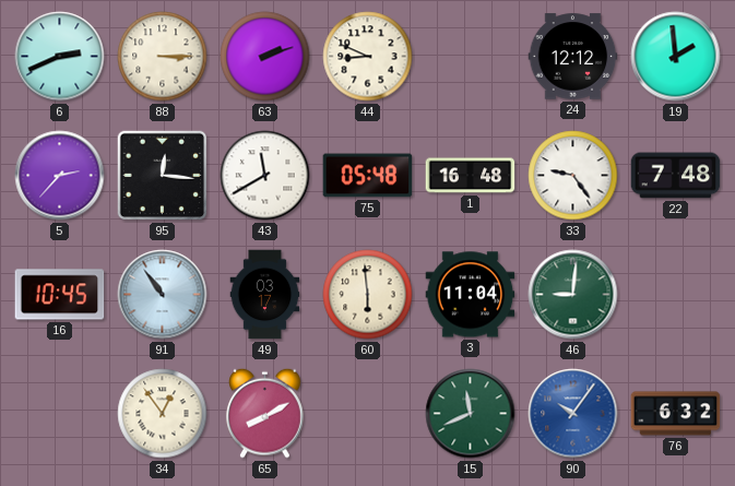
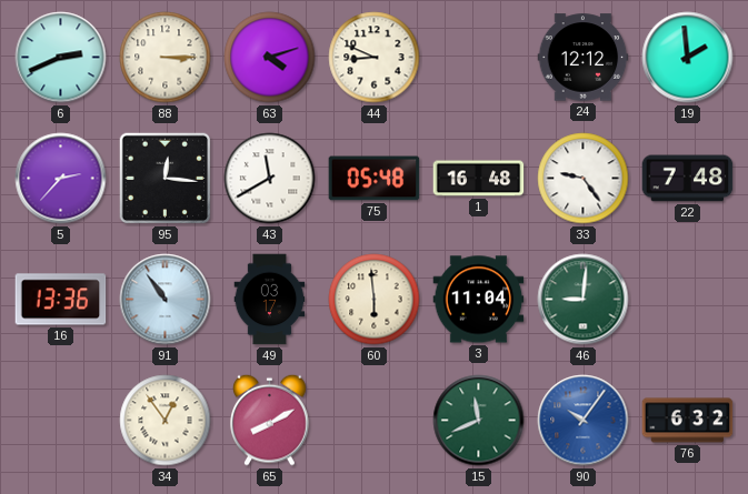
63: 2:12 -> 4:12
16: 10:45 -> 13:36
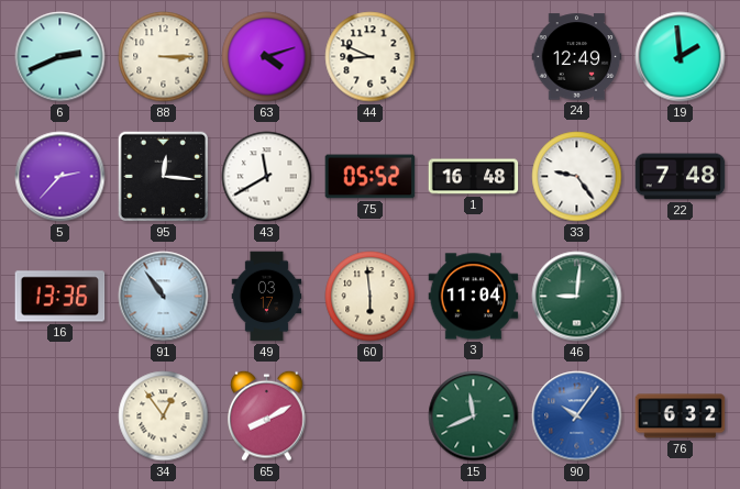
24: 12:12 -> 12:49
75: 05:48 -> 05:52
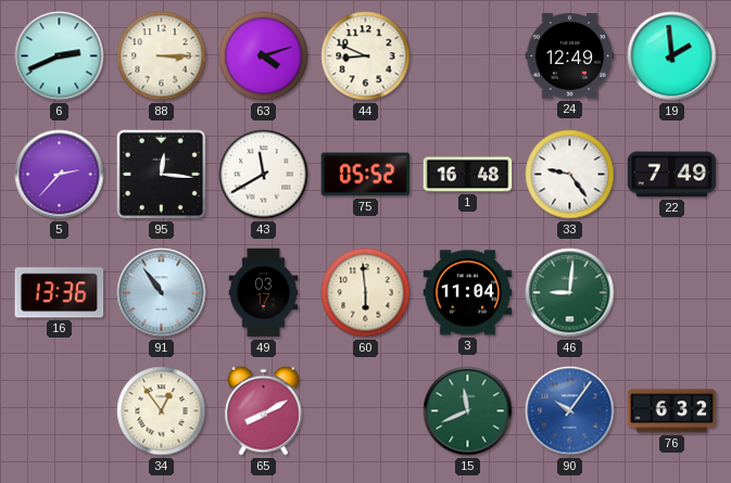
22: 7:48 -> 7:49
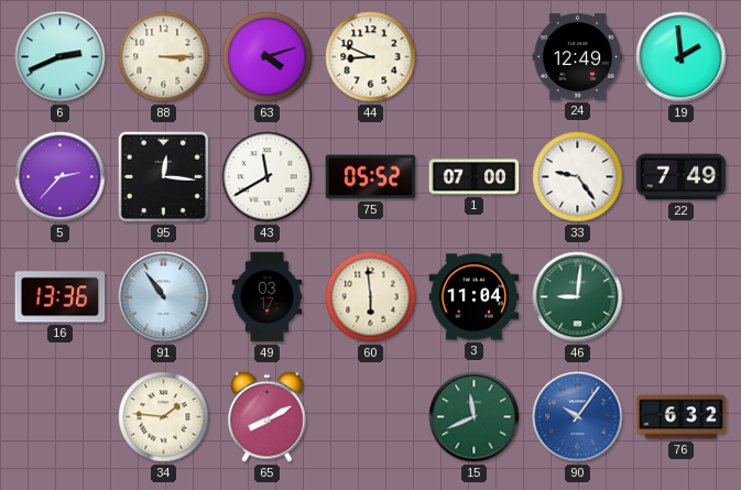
1: 16:48 -> 07:00
34: 12:54 -> 1:46
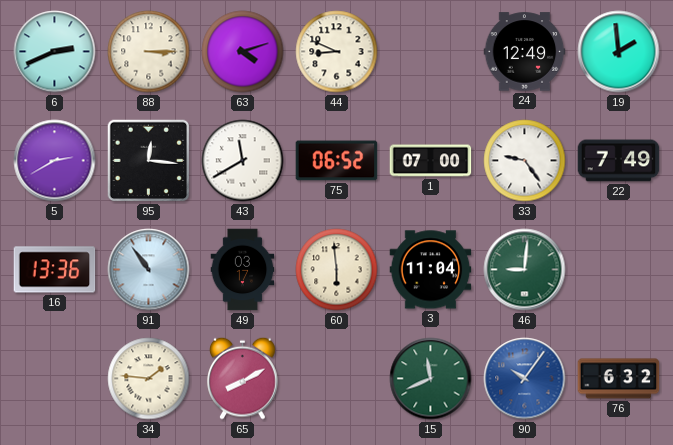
5: 2:37 -> 2:40
75: 05:52 -> 06:52
